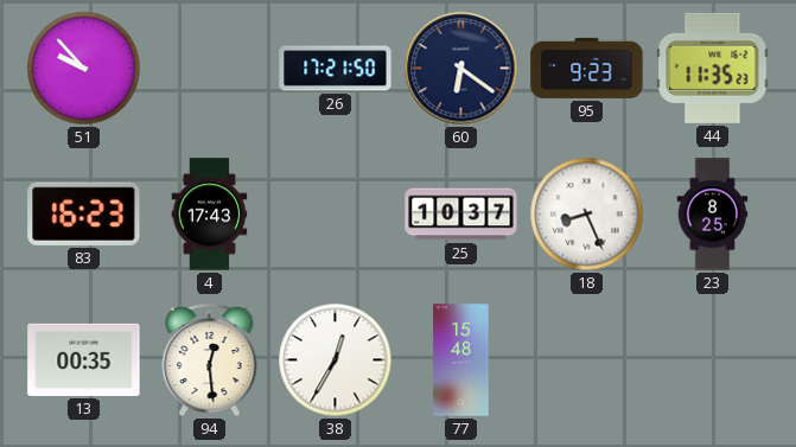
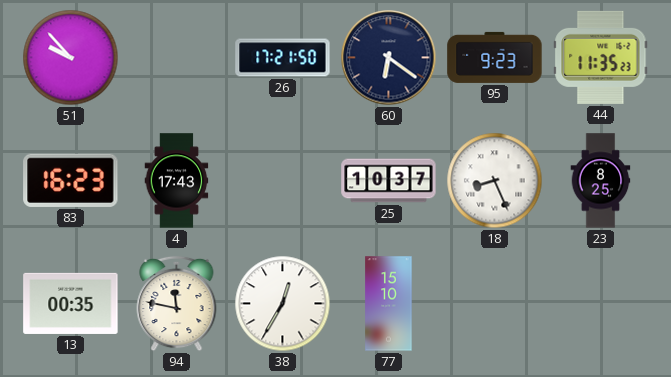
94: 12:29 -> 11:47
77: 15:48 -> 15:10
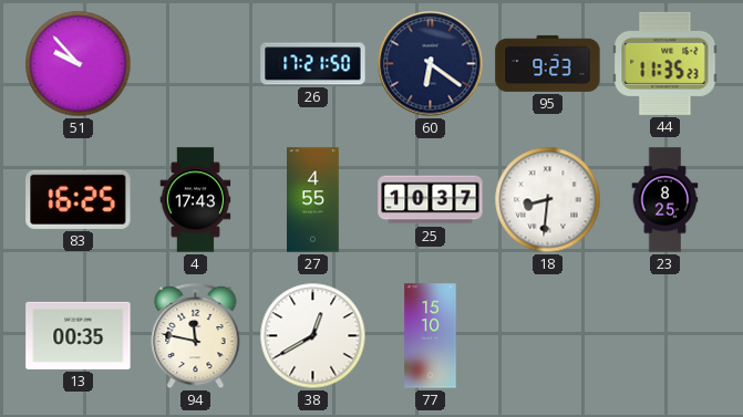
83: 16:23 -> 16:25
27: none -> 4:55
18: 8:26 -> 8:31
38: 12:35 -> 12:40
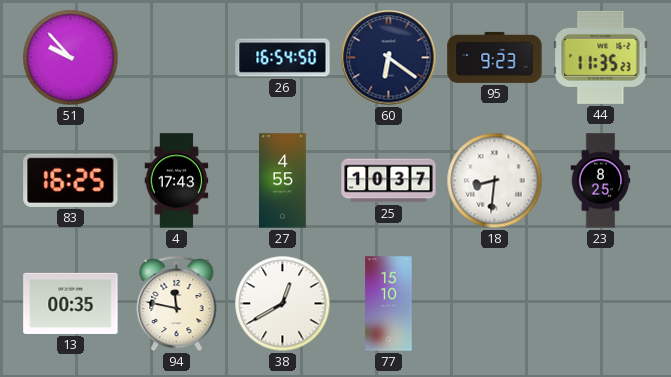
26: 17:21 -> 16:54
